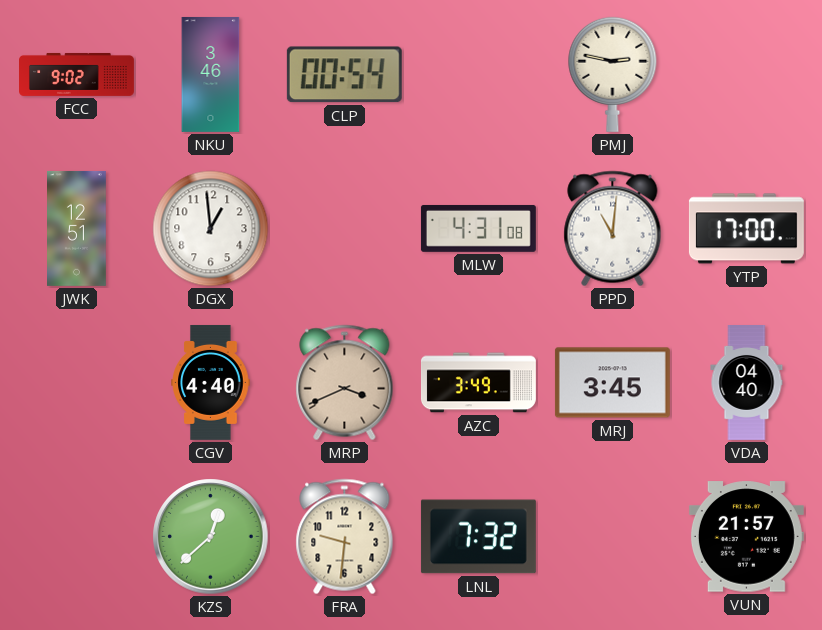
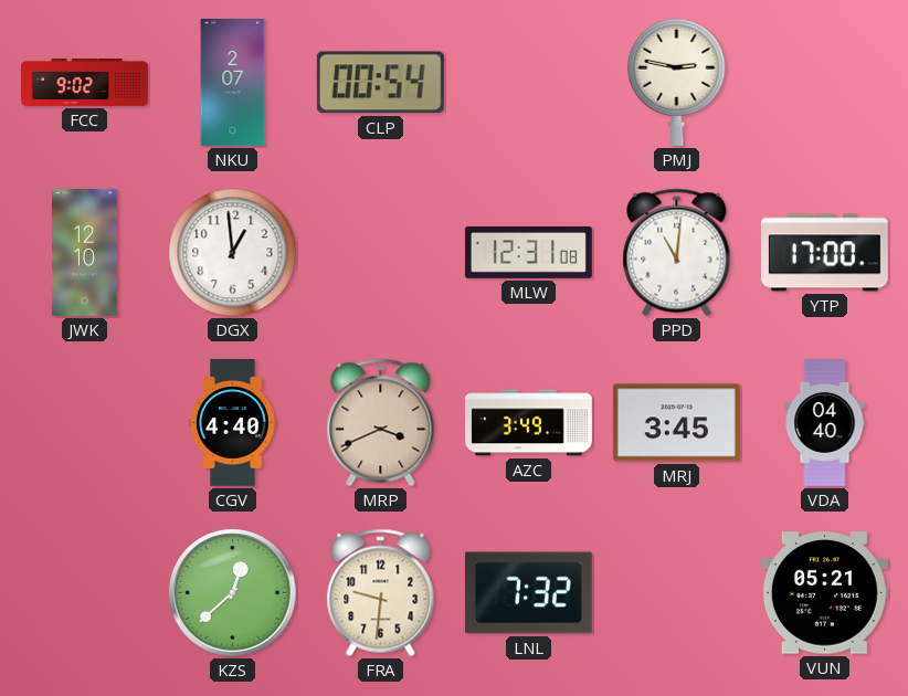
NKU: 3:46 -> 2:07
JWK: 12:51 -> 12:10
MLW: 4:31 -> 12:31
VUN: 21:57 -> 05:21
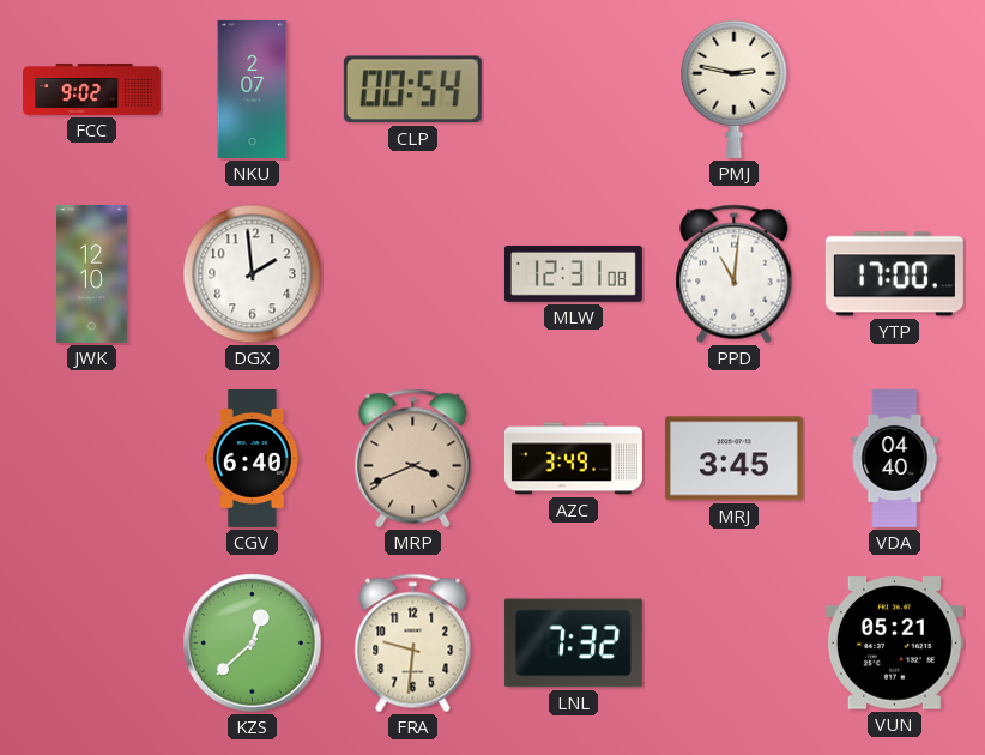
DGX: 12:59 -> 1:59
CGV: 4:40 -> 6:40
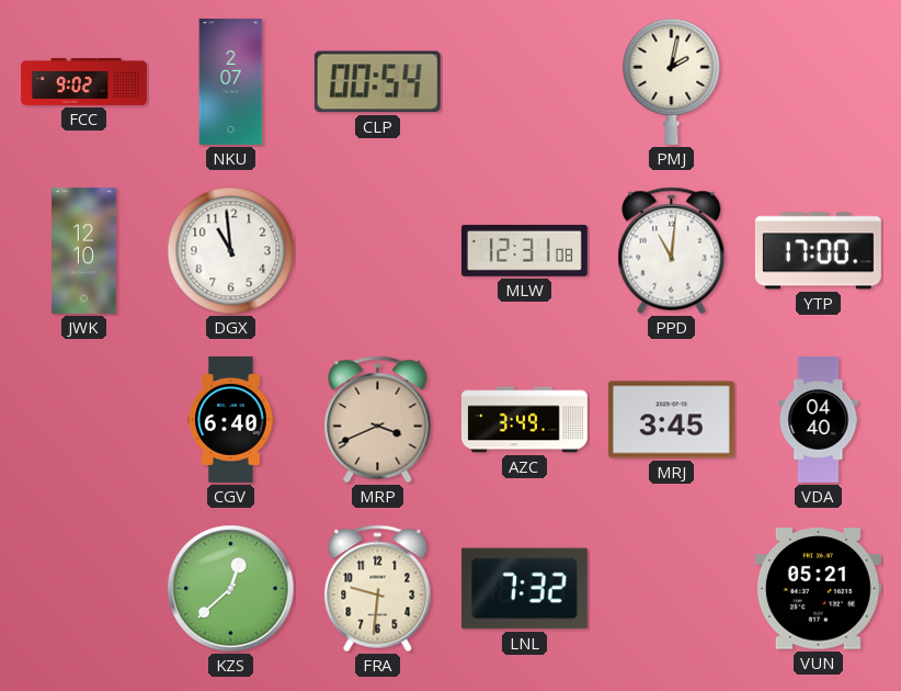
PMJ: 2:47 -> 2:02
DGX: 1:59 -> 10:59
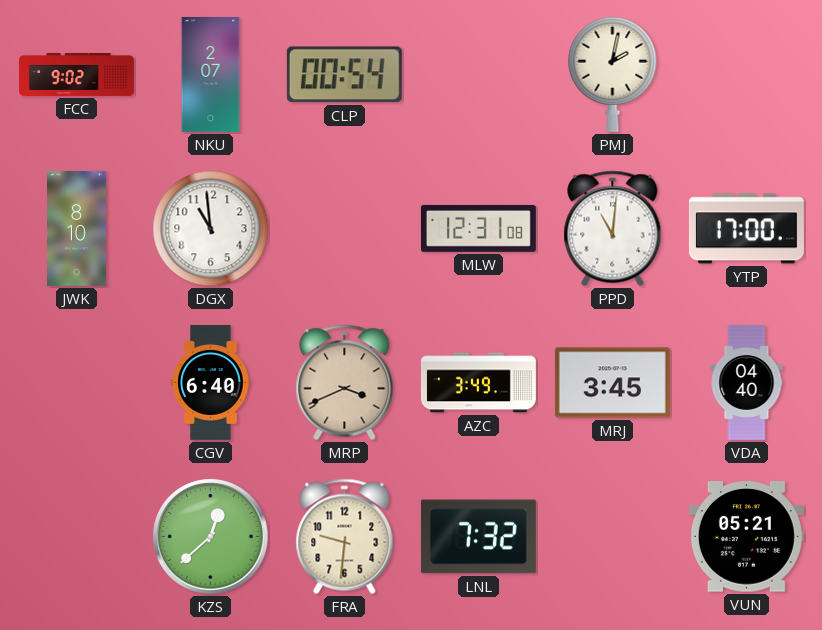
JWK: 12:10 -> 8:10
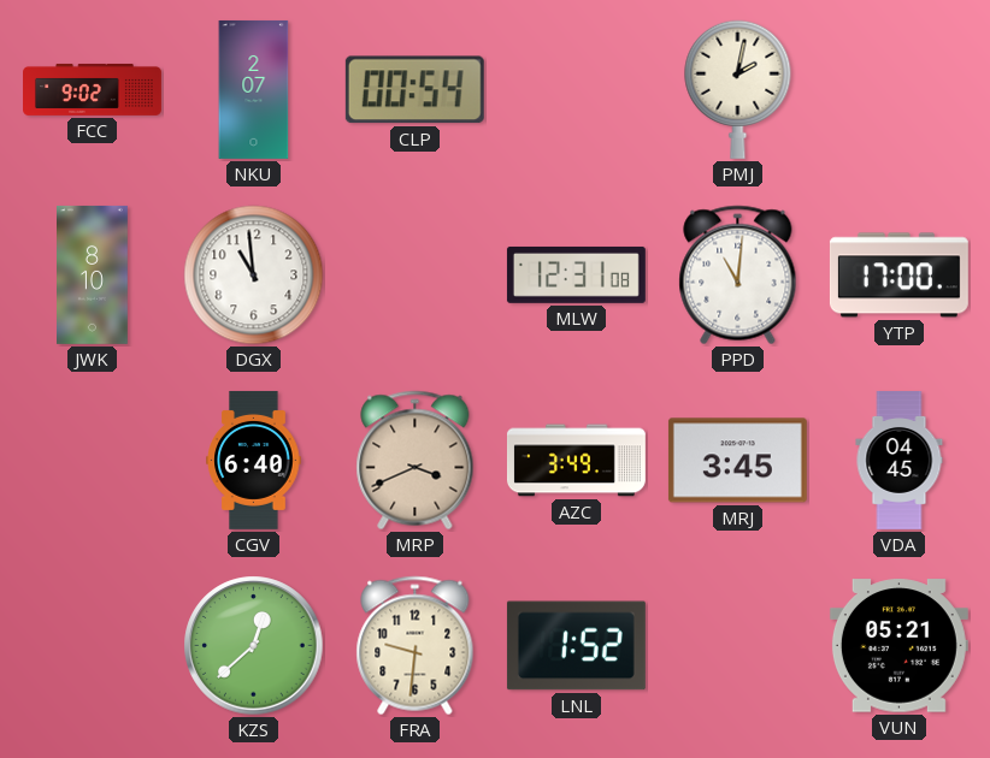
VDA: 04:40 -> 04:45
LNL: 7:32 -> 1:52
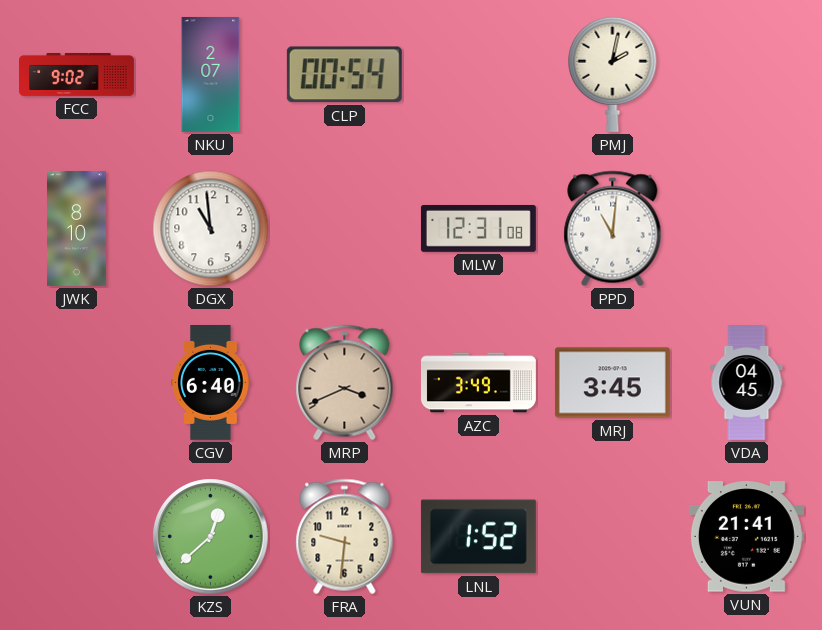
YTP: 17:00 -> none
VUN: 05:21 -> 21:41
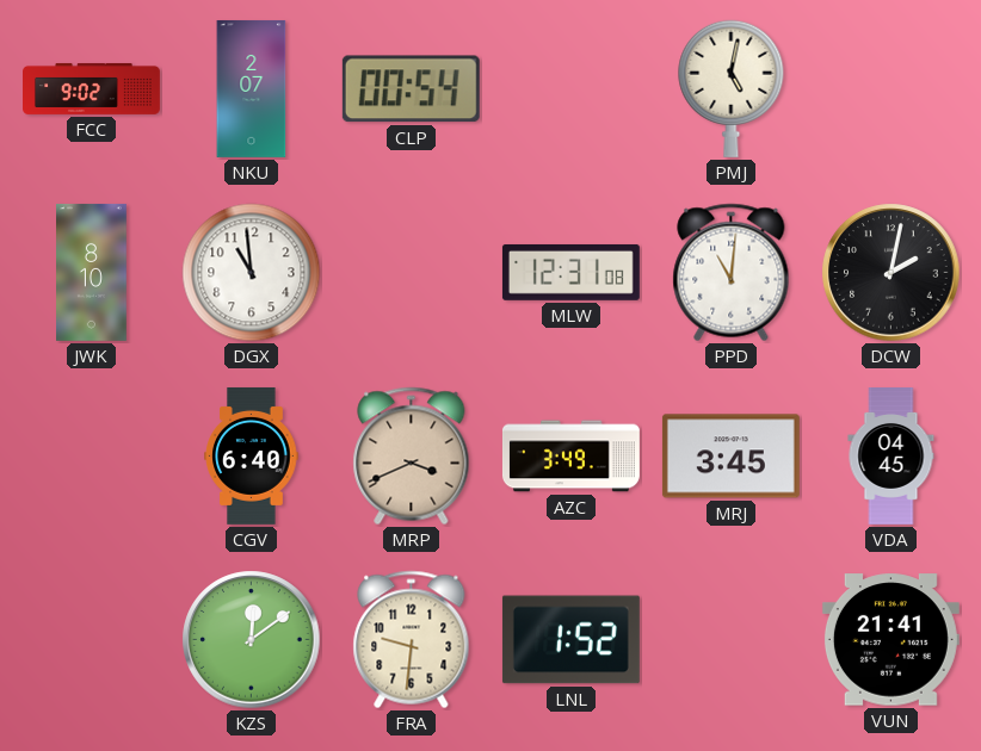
PMJ: 2:02 -> 5:02
DCW: none -> 2:02
KZS: 12:38 -> 12:09
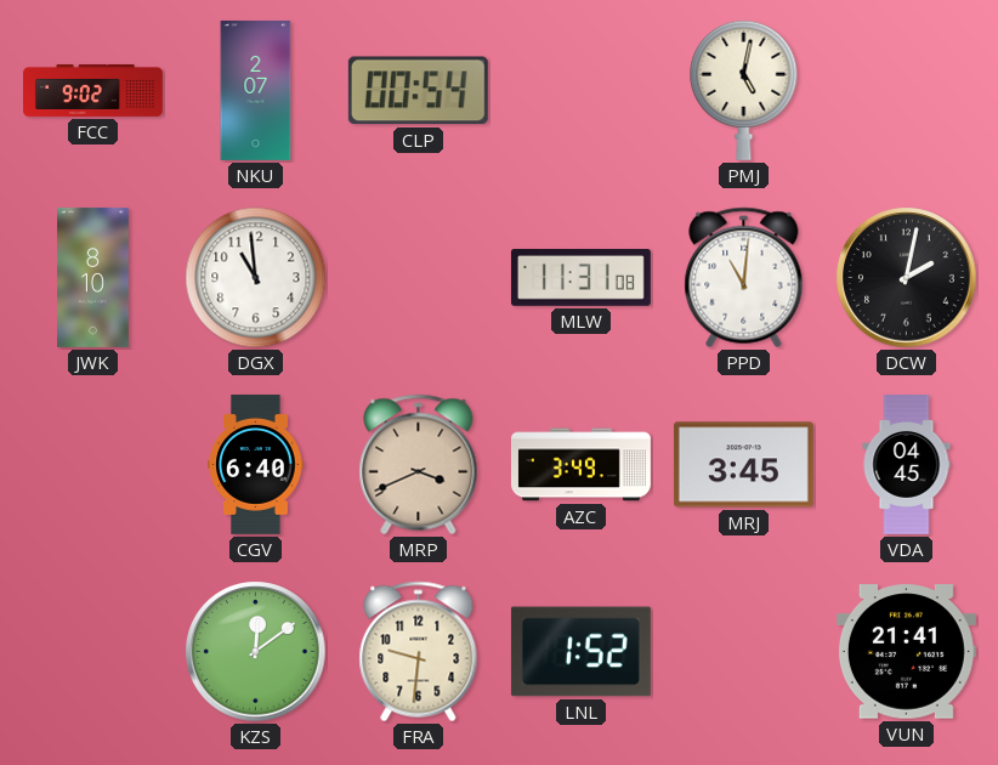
MLW: 12:31 -> 11:31
